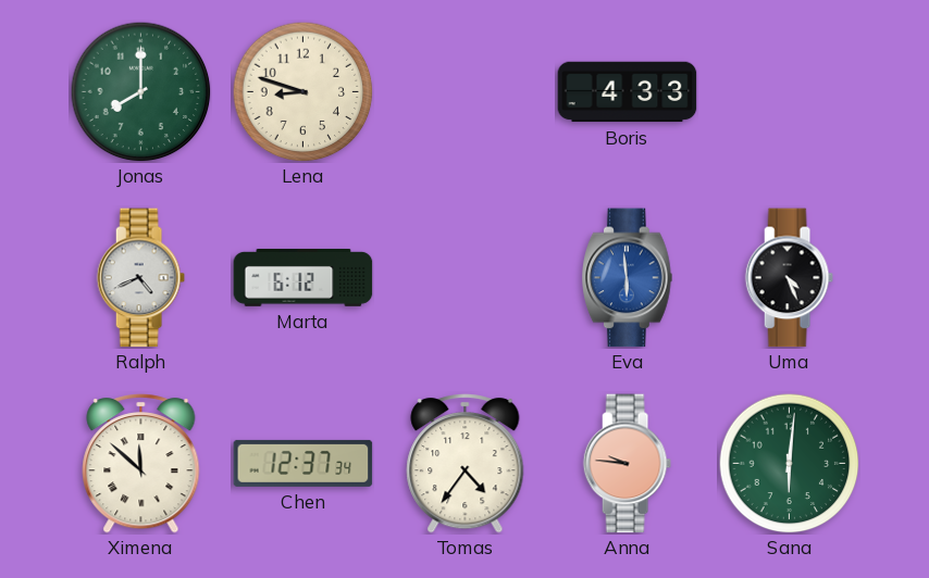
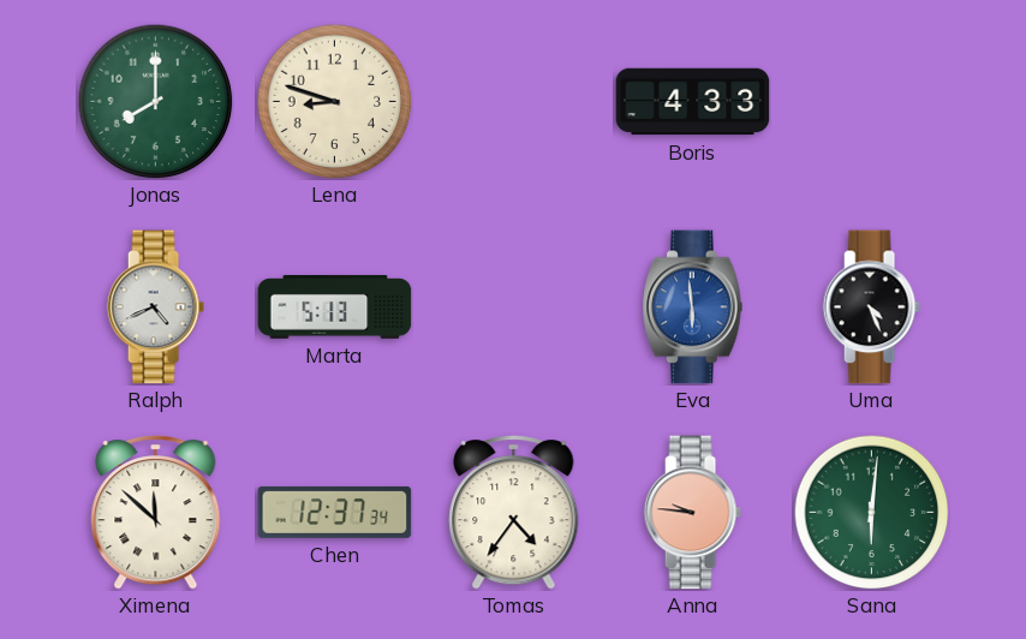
Marta: 6:12 -> 5:13
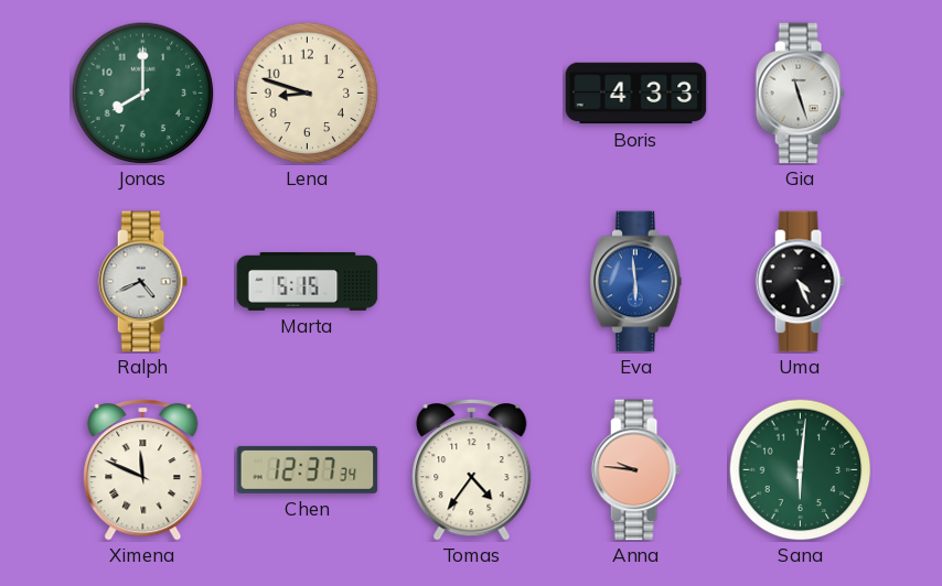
Gia: none -> 11:27
Marta: 5:13 -> 5:15
Ximena: 11:52 -> 11:49
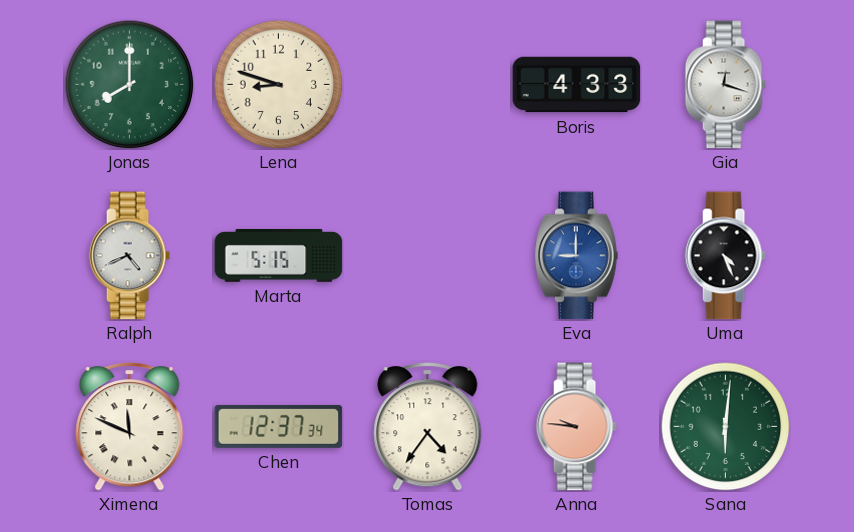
Gia: 11:27 -> 12:18
Eva: 5:59 -> 9:00
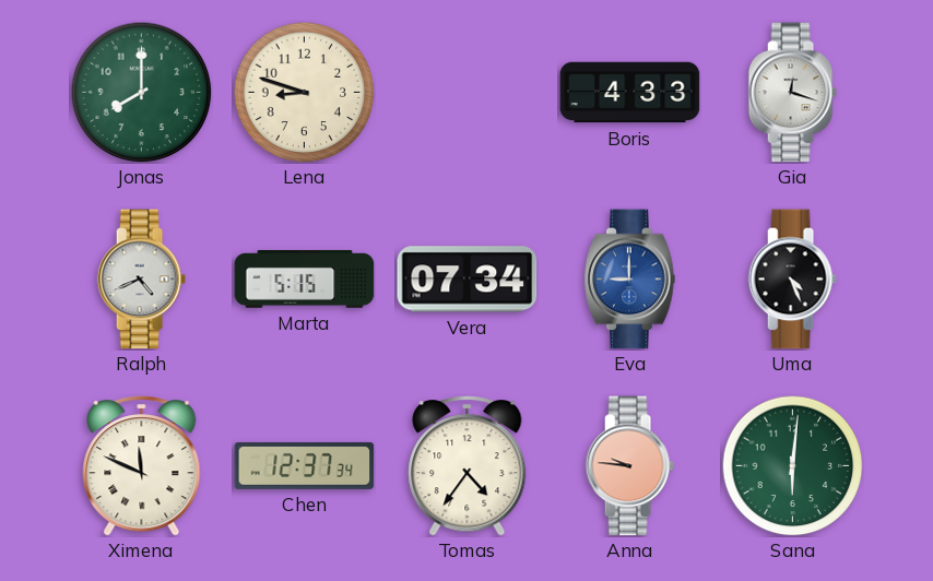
Vera: none -> 07:34
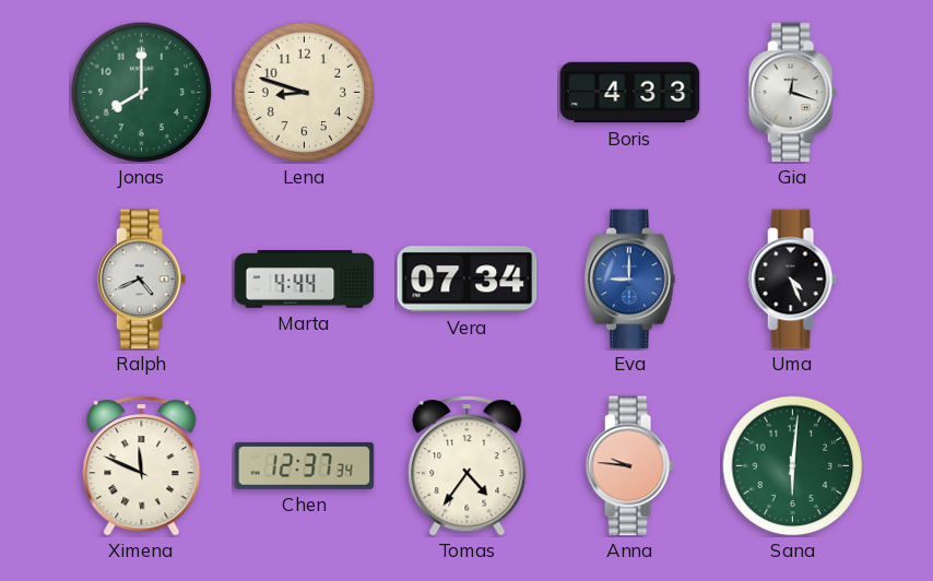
Marta: 5:15 -> 4:44
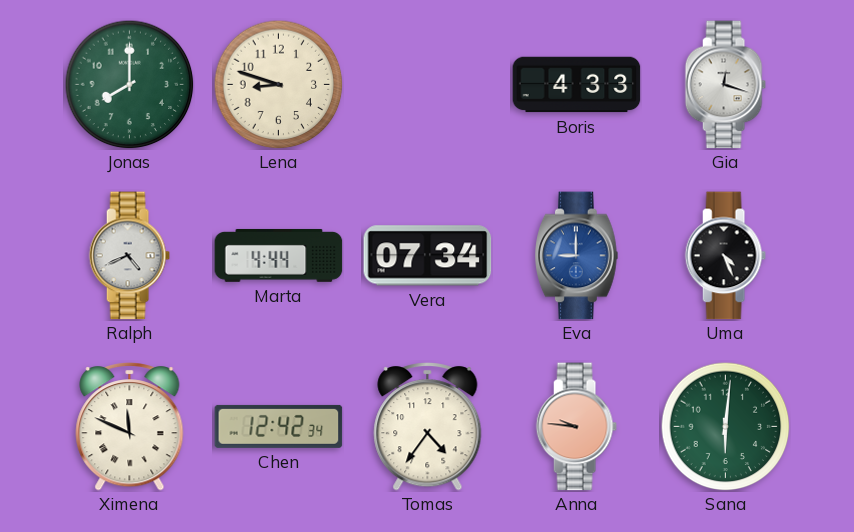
Chen: 12:37 -> 12:42
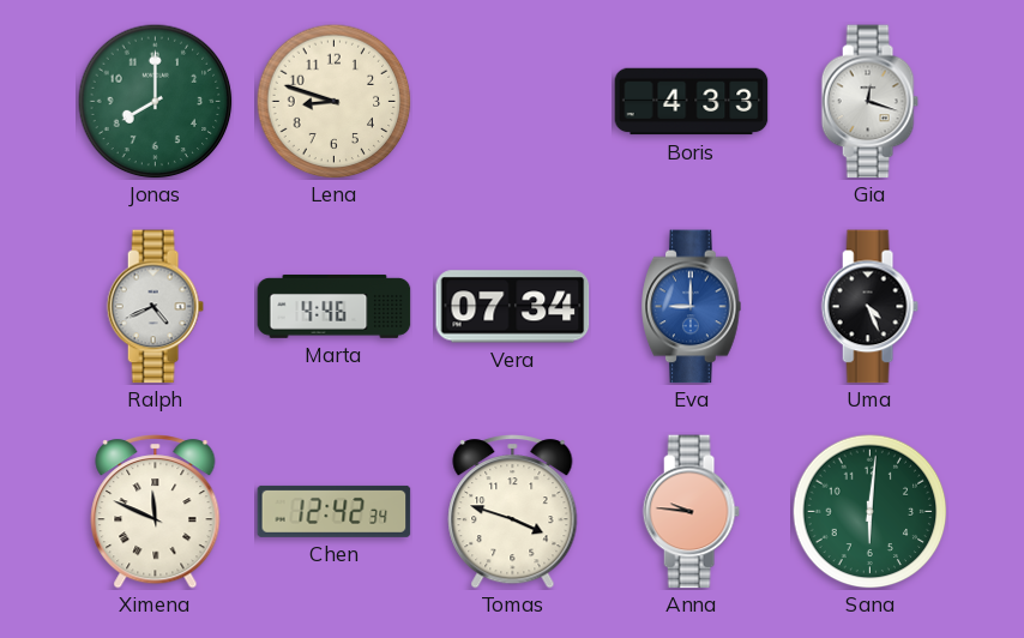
Marta: 4:44 -> 4:46
Tomas: 4:36 -> 3:48
